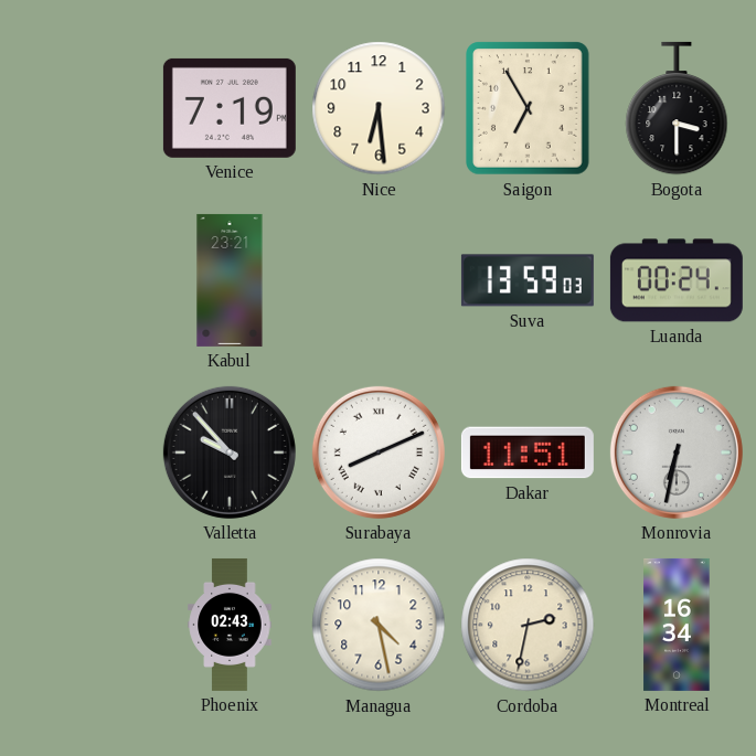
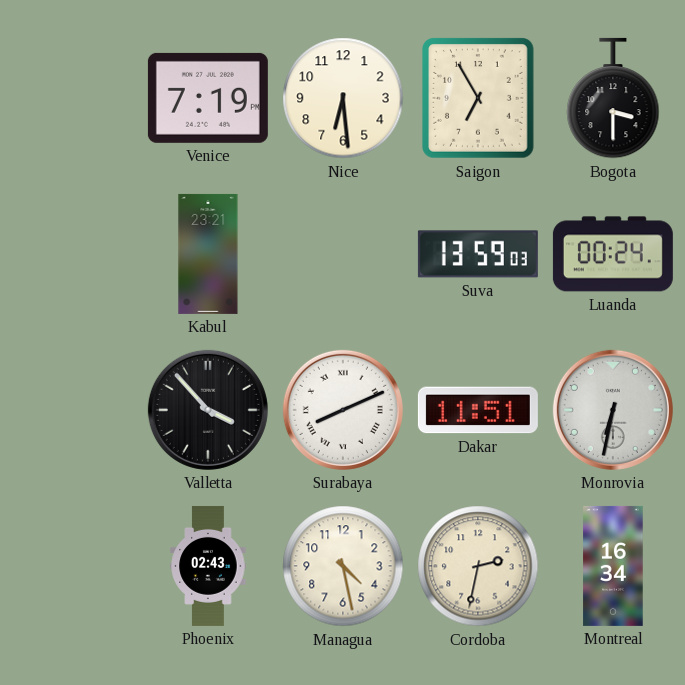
Valletta: 9:53 -> 3:53
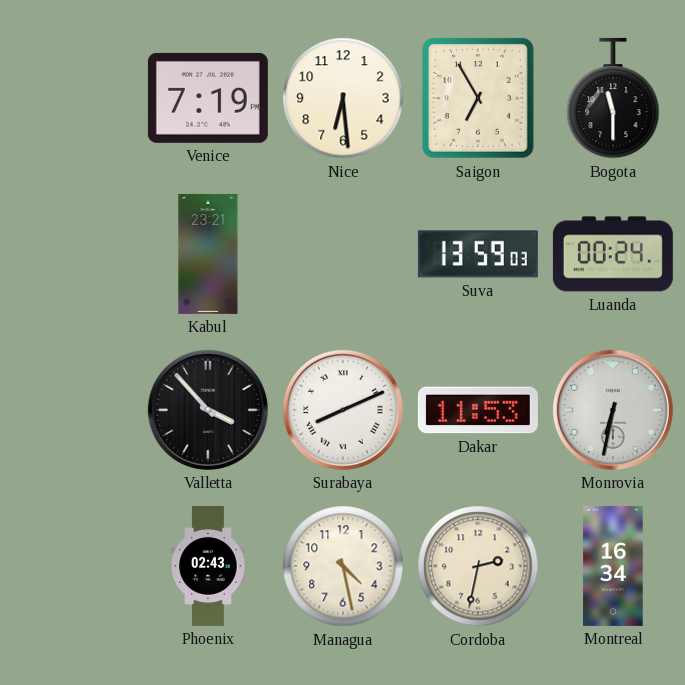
Bogota: 3:30 -> 11:30
Dakar: 11:51 -> 11:53
